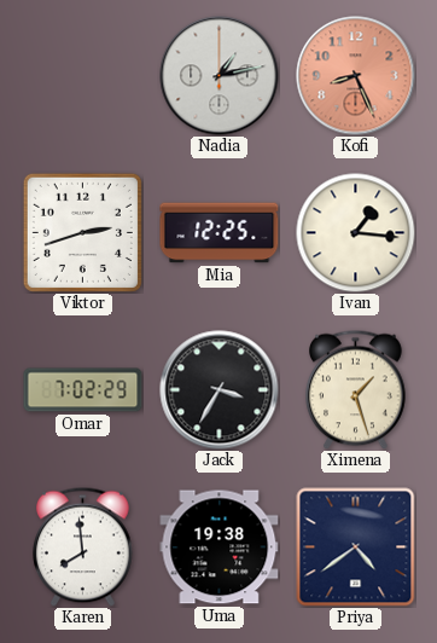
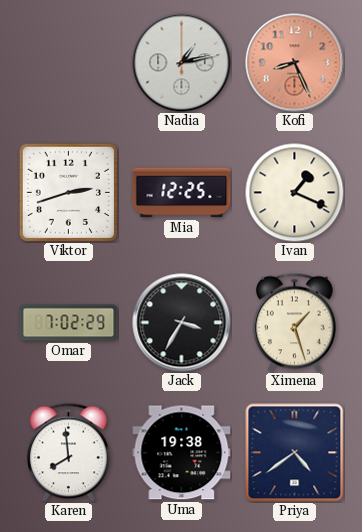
Ivan: 1:16 -> 1:19
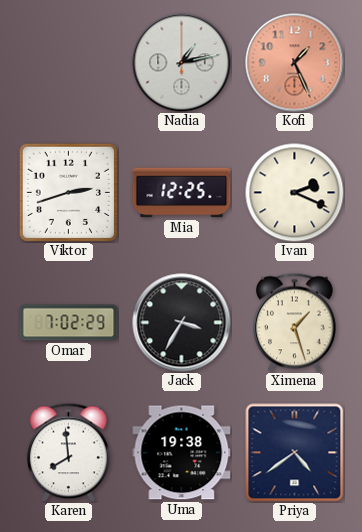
Kofi: 8:26 -> 1:26
Ivan: 1:19 -> 2:19
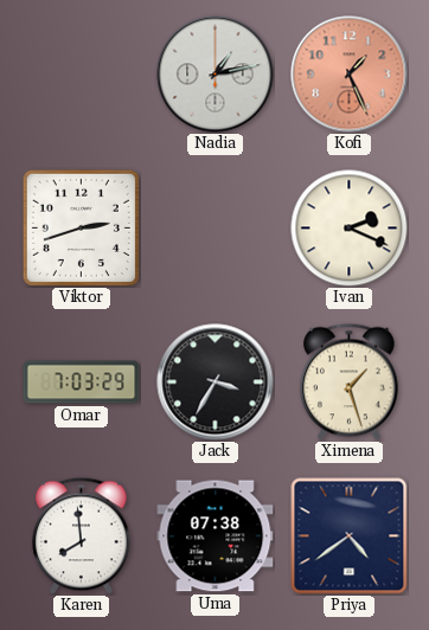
Mia: 12:25 -> none
Omar: 7:02 -> 7:03
Uma: 19:38 -> 07:38
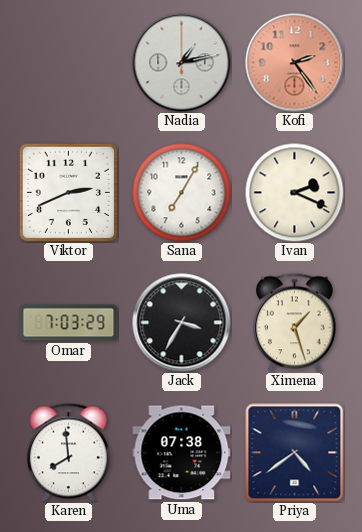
Kofi: 1:26 -> 2:24
Viktor: 2:42 -> 2:41
Sana: none -> 7:05
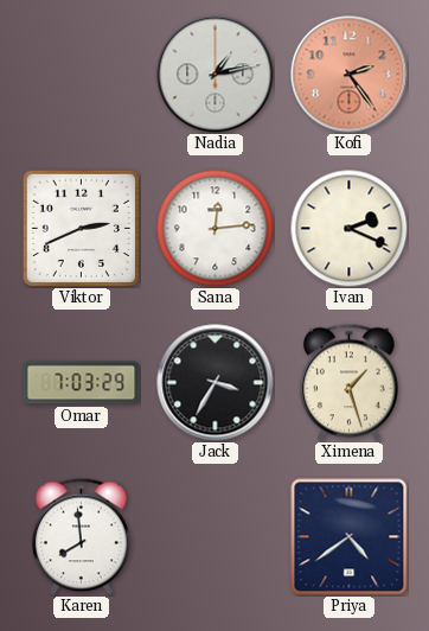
Sana: 7:05 -> 12:14
Uma: 07:38 -> none
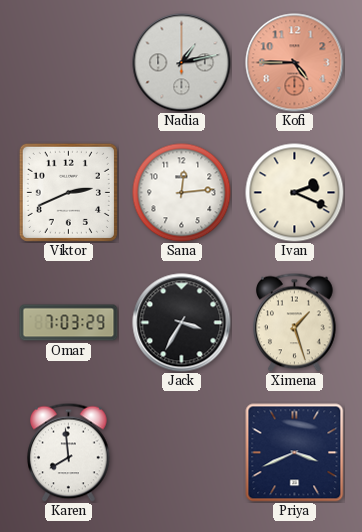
Kofi: 2:24 -> 4:45
Priya: 4:39 -> 3:41
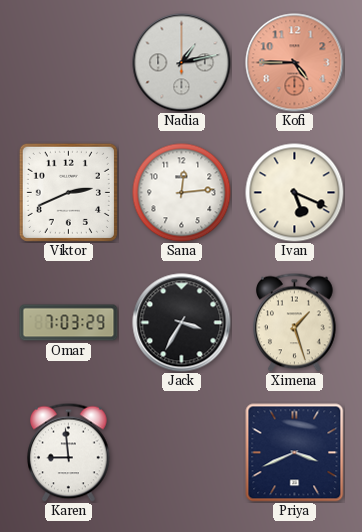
Ivan: 2:19 -> 5:19
Karen: 7:59 -> 8:59
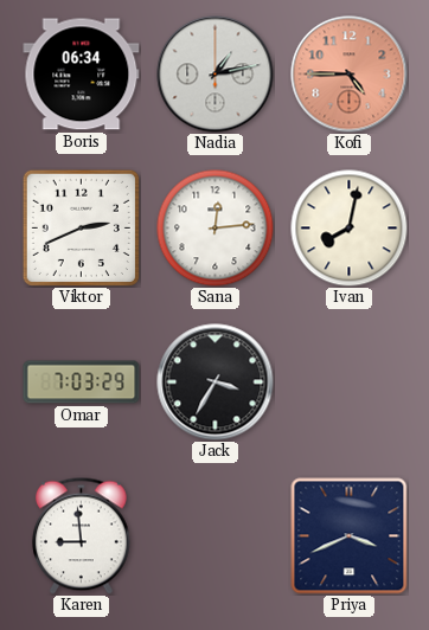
Boris: none -> 06:34
Ivan: 5:19 -> 8:02
Ximena: 1:27 -> none
